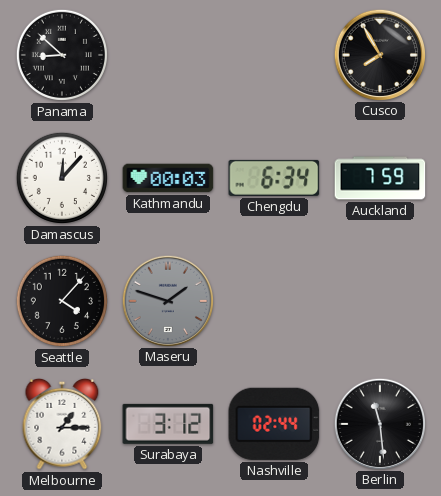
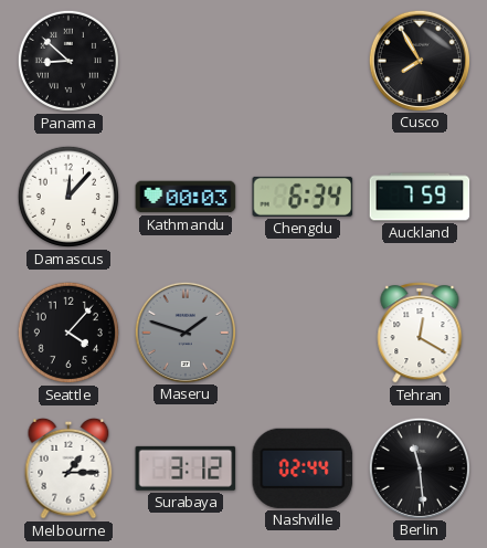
Tehran: none -> 12:20
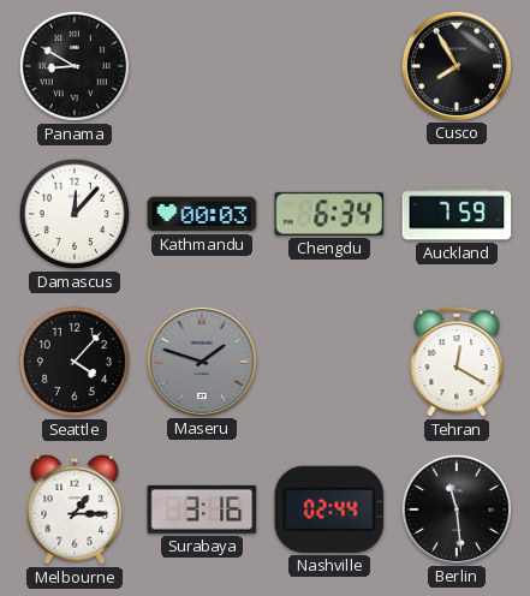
Panama: 8:52 -> 8:50
Surabaya: 3:12 -> 3:16
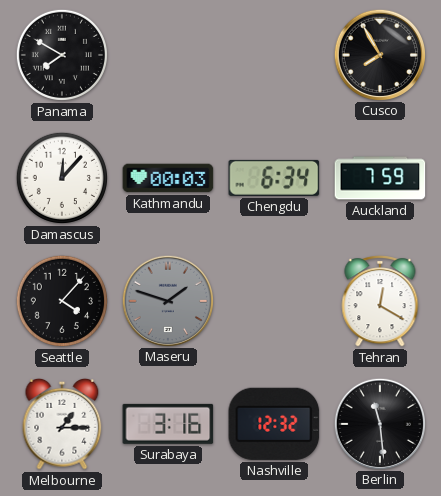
Panama: 8:50 -> 7:50
Nashville: 02:44 -> 12:32
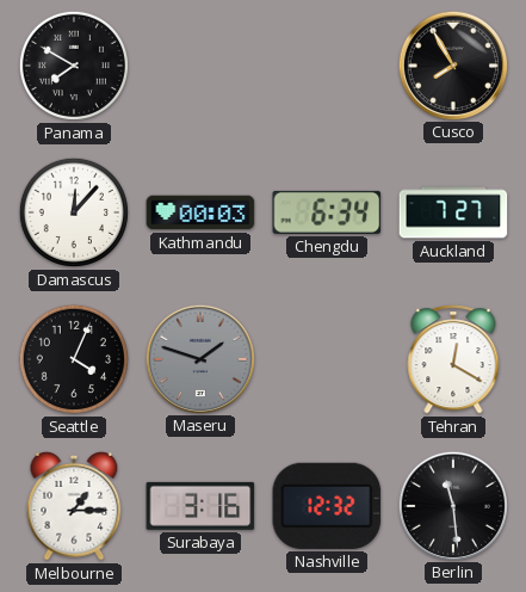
Auckland: 7:59 -> 7:27
Seattle: 4:07 -> 4:04
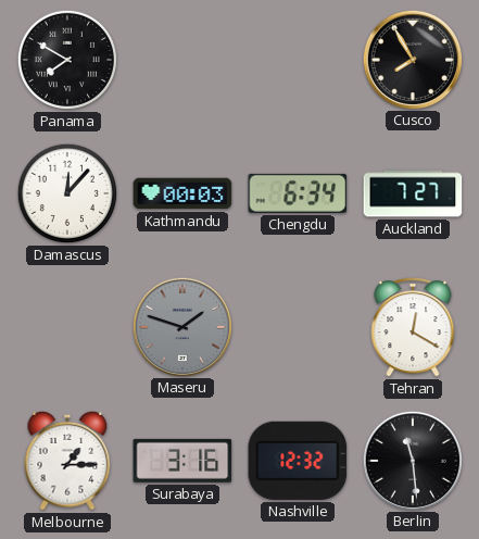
Seattle: 4:04 -> none
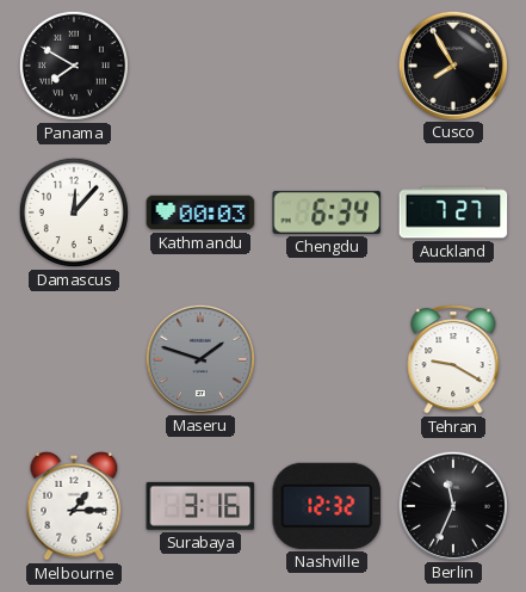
Tehran: 12:20 -> 9:20
Berlin: 11:29 -> 11:34
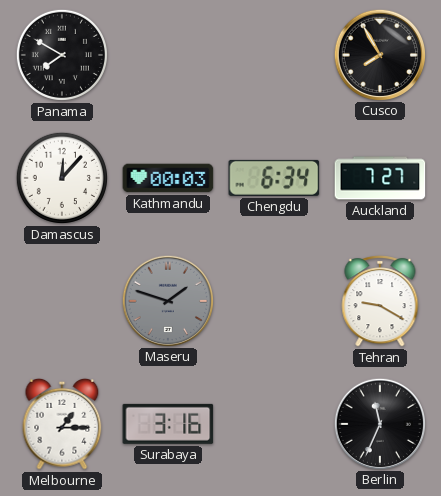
Nashville: 12:32 -> none
